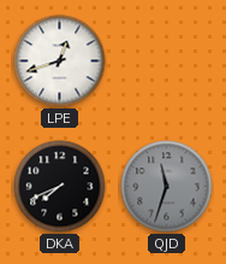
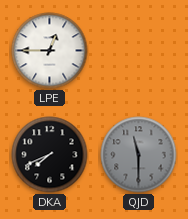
LPE: 12:42 -> 12:45
QJD: 11:33 -> 11:30
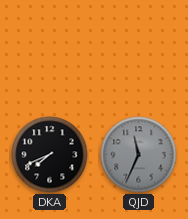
LPE: 12:45 -> none
QJD: 11:30 -> 11:34
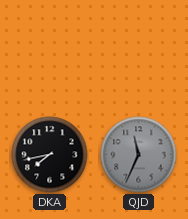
DKA: 7:41 -> 7:43
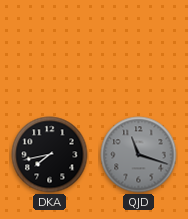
QJD: 11:34 -> 11:18
